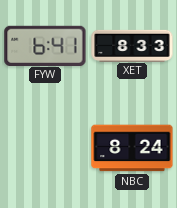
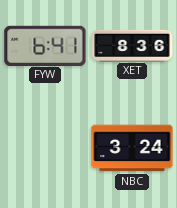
XET: 8:33 -> 8:36
NBC: 8:24 -> 3:24
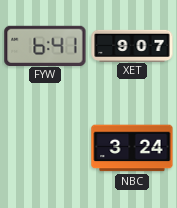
XET: 8:36 -> 9:07
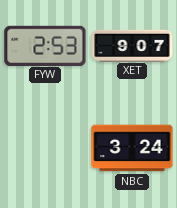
FYW: 6:41 -> 2:53
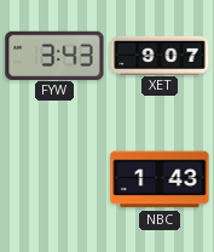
FYW: 2:53 -> 3:43
NBC: 3:24 -> 1:43
